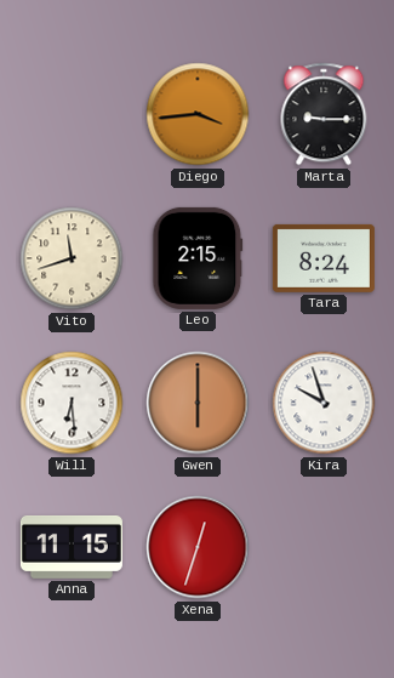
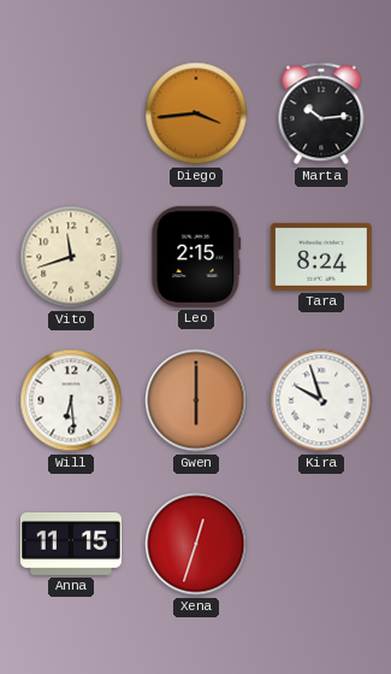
Marta: 9:15 -> 10:14
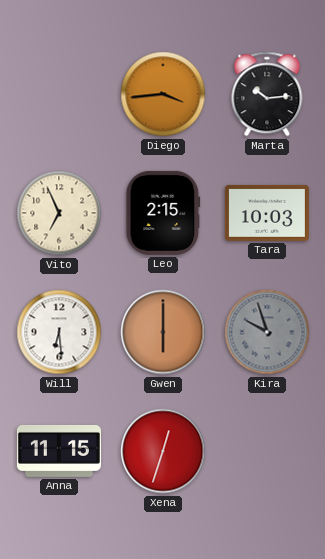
Vito: 11:42 -> 6:56
Tara: 8:24 -> 10:03
Kira dial: white -> grey
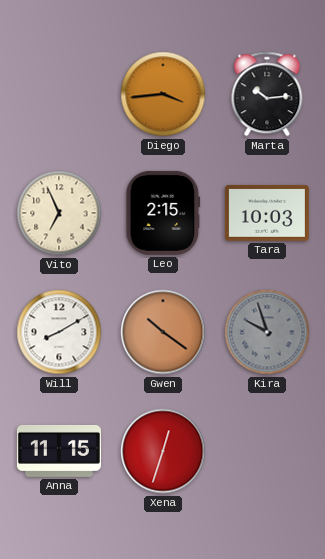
Will: 6:29 -> 8:10
Gwen: 6:00 -> 10:21
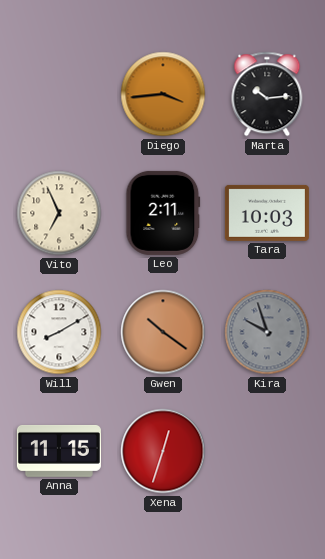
Leo: 2:15 -> 2:11
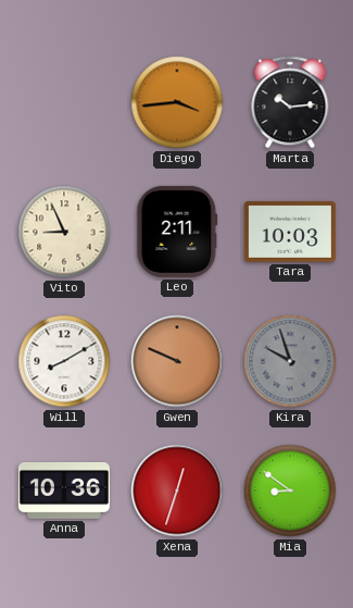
Vito: 6:56 -> 8:56
Gwen: 10:21 -> 9:49
Anna: 11:15 -> 10:36
Mia: none -> 8:51
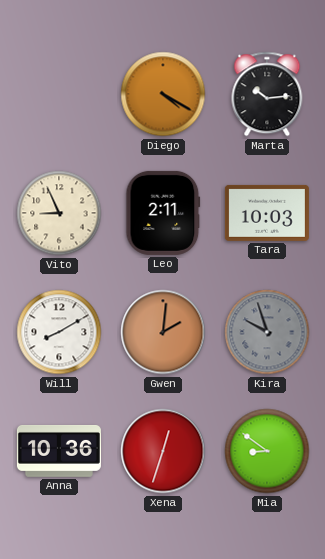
Diego: 3:44 -> 4:20
Gwen: 9:49 -> 2:01
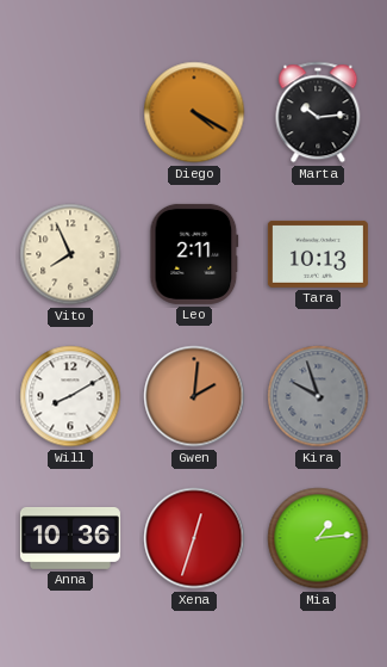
Vito: 8:56 -> 7:56
Tara: 10:03 -> 10:13
Mia: 8:51 -> 1:14
